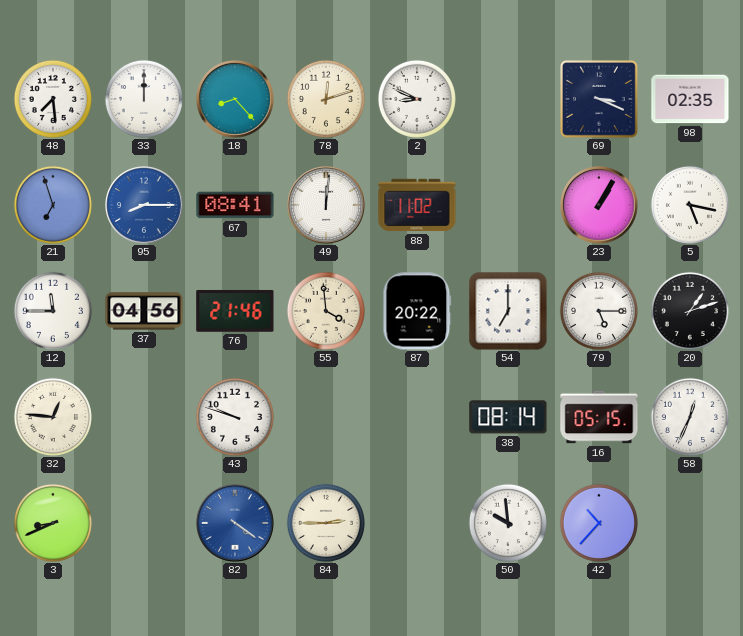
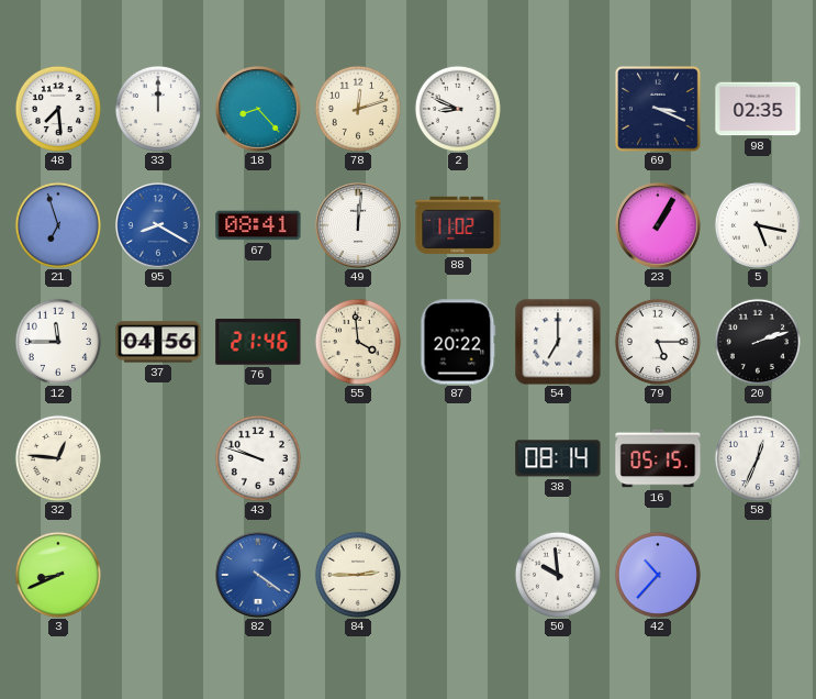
95: 8:15 -> 8:20
20: 1:12 -> 2:12
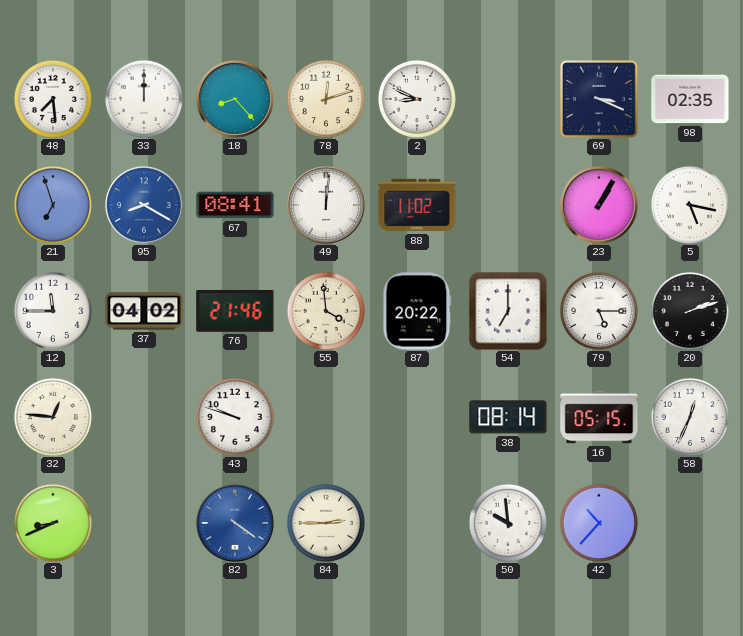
37: 04:56 -> 04:02
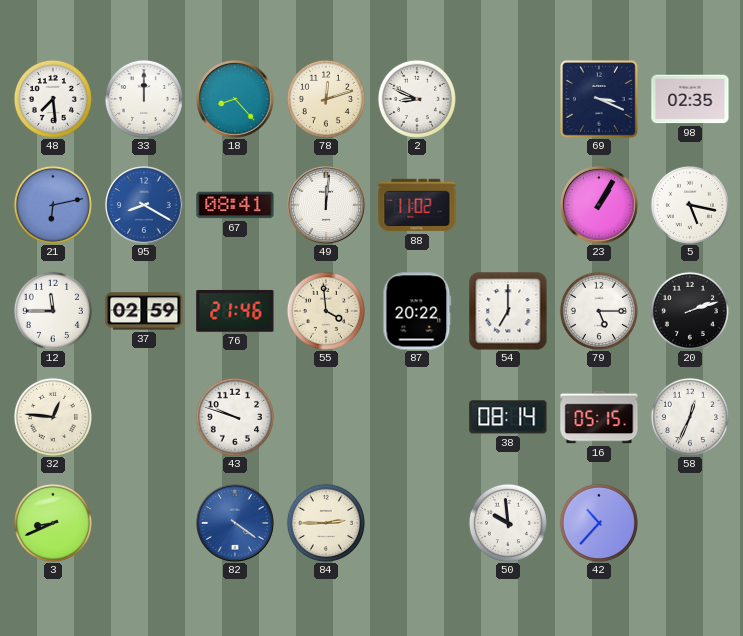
21: 6:57 -> 6:13
37: 04:02 -> 02:59
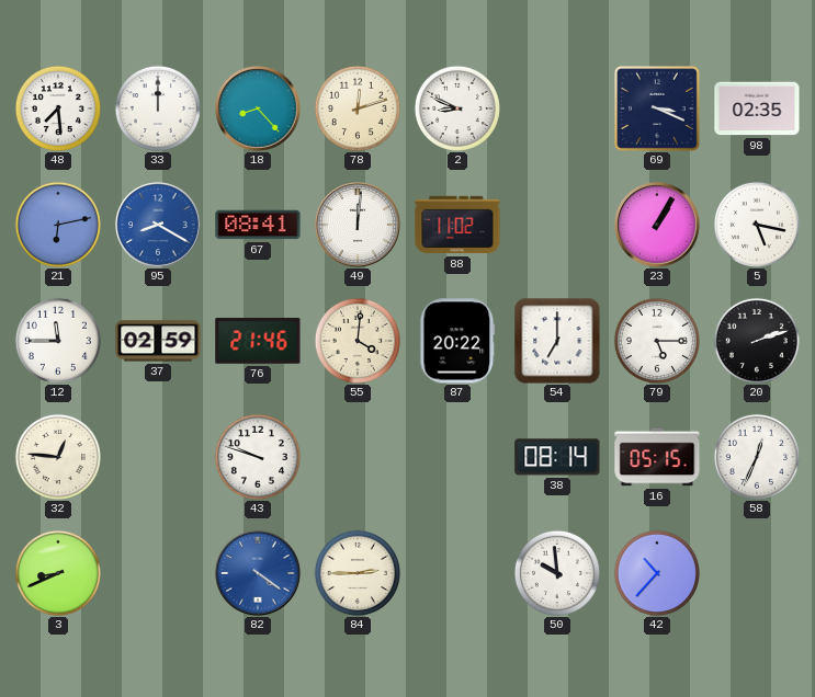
55: 3:59 -> 4:01
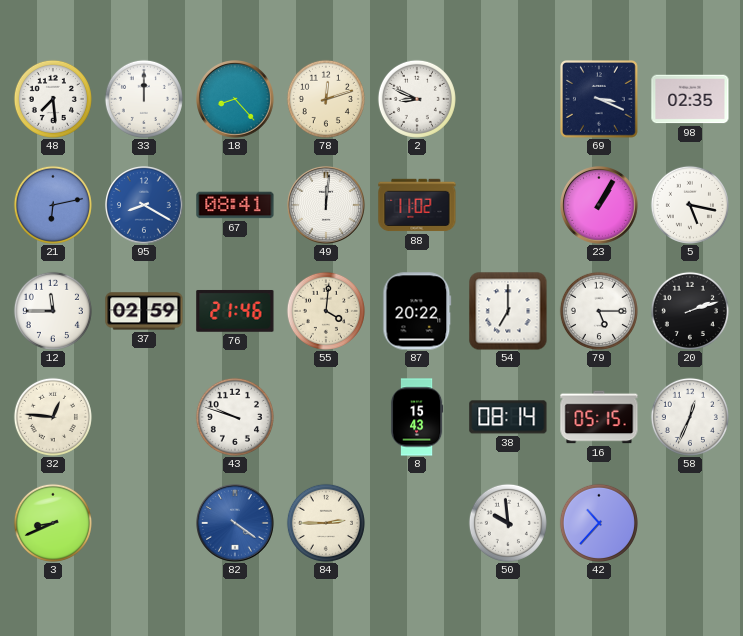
8: none -> 15:43
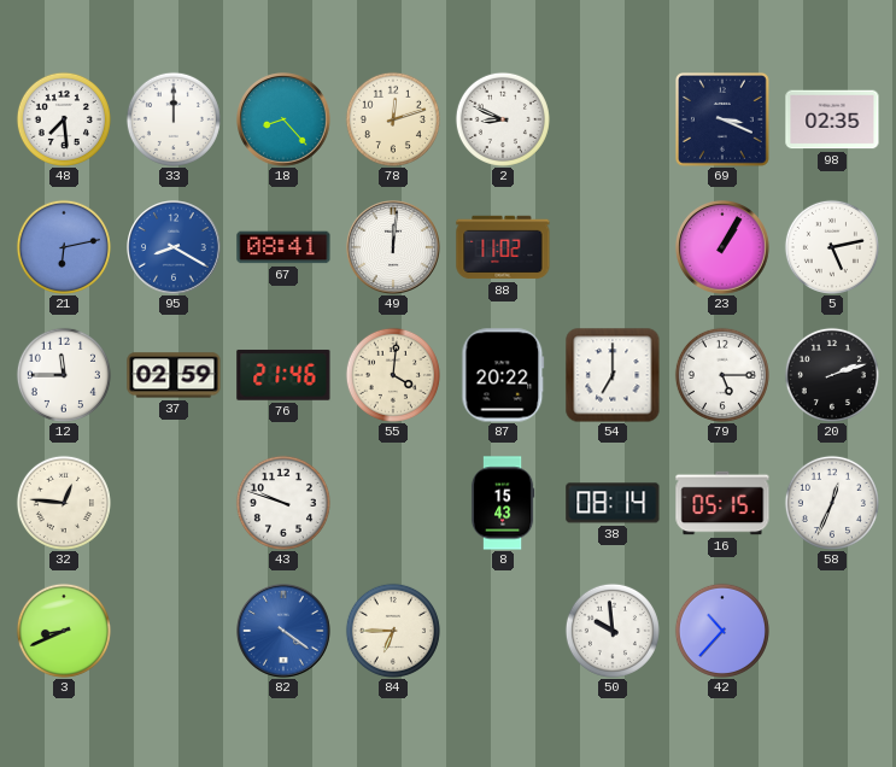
5: 5:17 -> 5:13
84: 2:45 -> 6:45
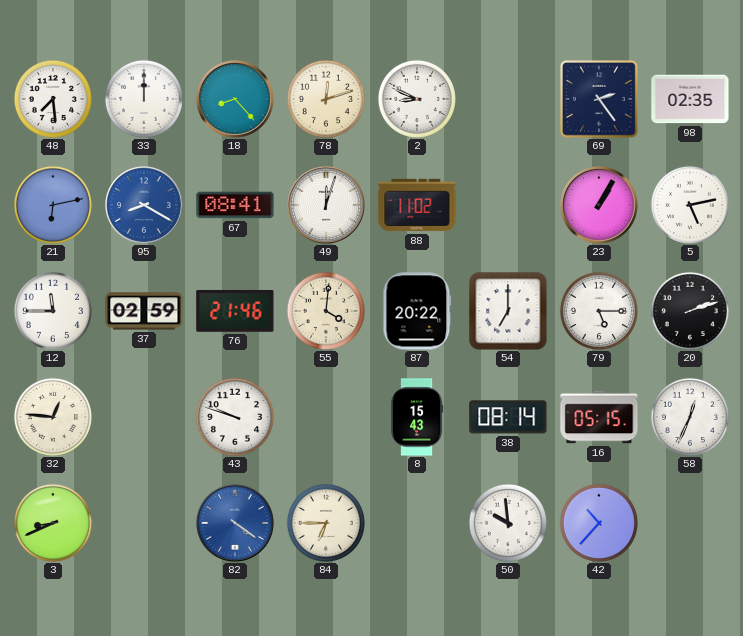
69: 3:19 -> 2:24
49: 12:01 -> 12:03
